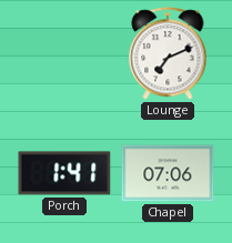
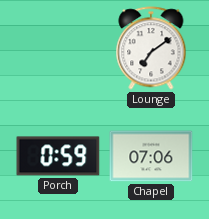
Lounge: 7:11 -> 7:09
Porch: 1:41 -> 0:59
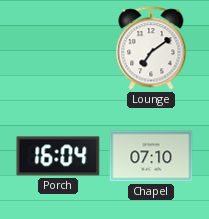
Porch: 0:59 -> 16:04
Chapel: 07:06 -> 07:10
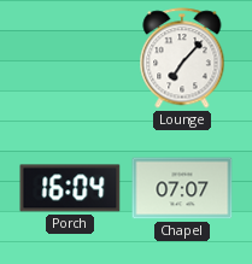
Lounge: 7:09 -> 7:07
Chapel: 07:10 -> 07:07
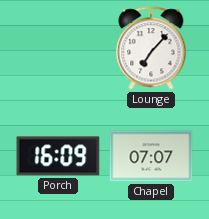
Porch: 16:04 -> 16:09
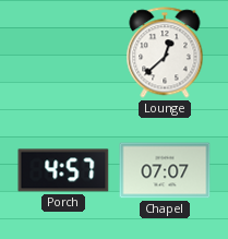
Lounge: 7:07 -> 12:38
Porch: 16:09 -> 4:57
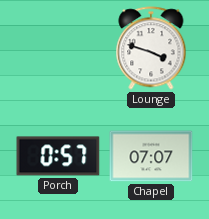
Lounge: 12:38 -> 3:48
Porch: 4:57 -> 0:57
